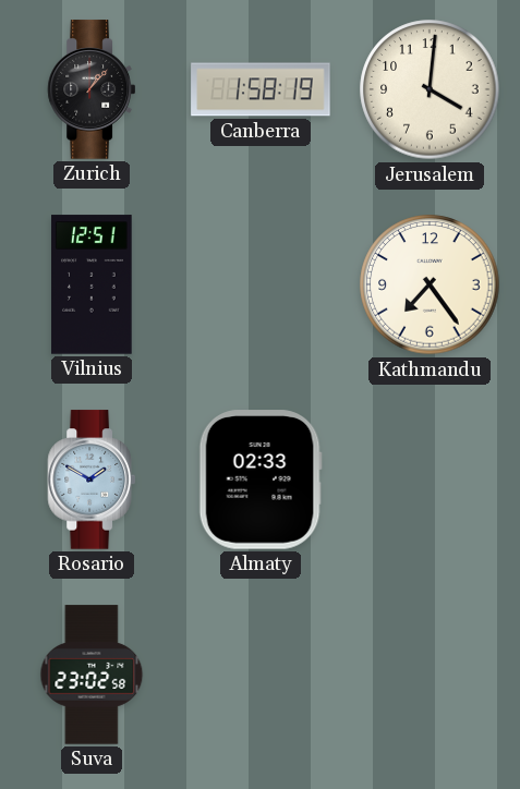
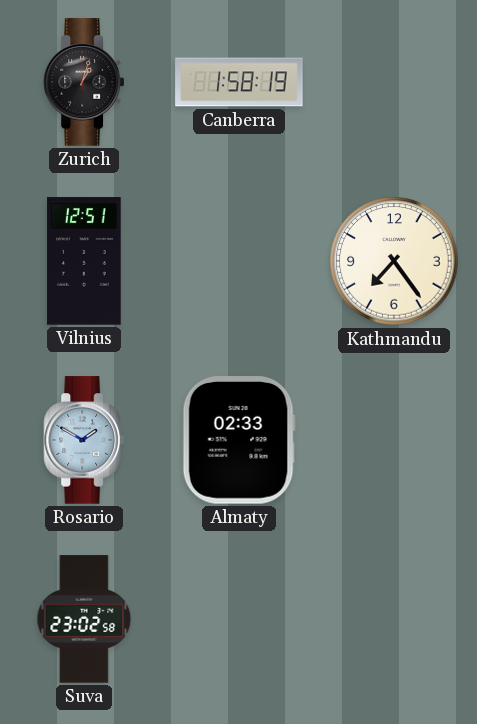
Zurich: 1:07 -> 1:03
Jerusalem: 4:01 -> none
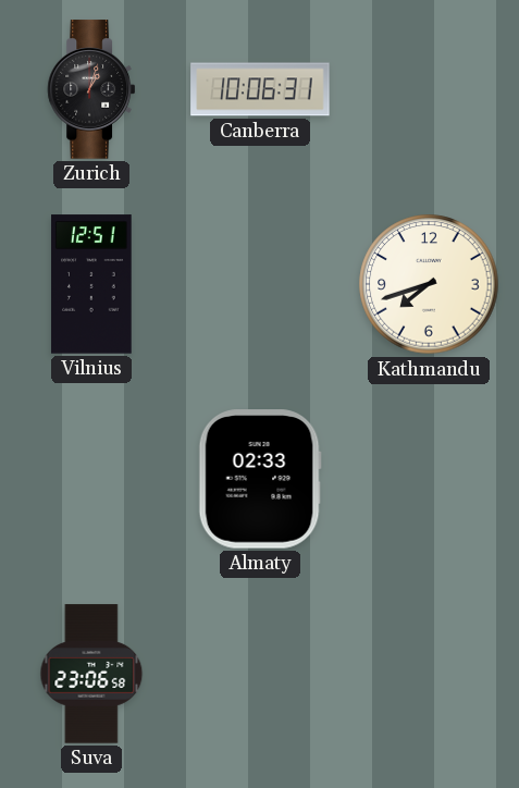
Canberra: 1:58 -> 10:06
Kathmandu: 7:24 -> 7:42
Rosario: 1:50 -> none
Suva: 23:02 -> 23:06
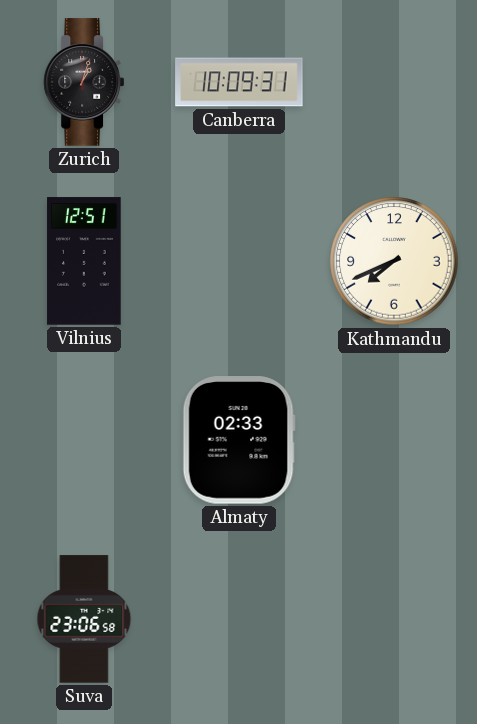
Canberra: 10:06 -> 10:09
Kathmandu: 7:42 -> 7:41
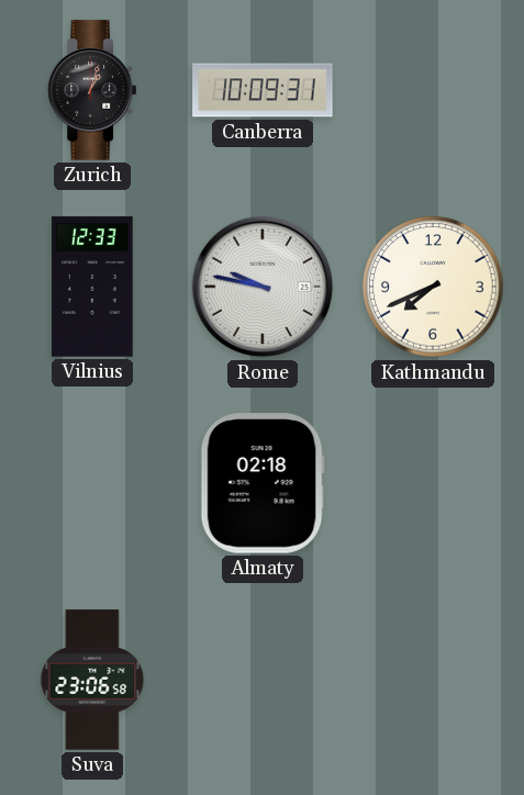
Vilnius: 12:51 -> 12:33
Rome: none -> 9:47
Almaty: 02:33 -> 02:18
